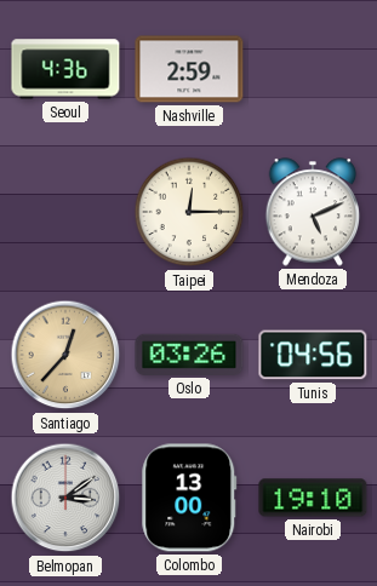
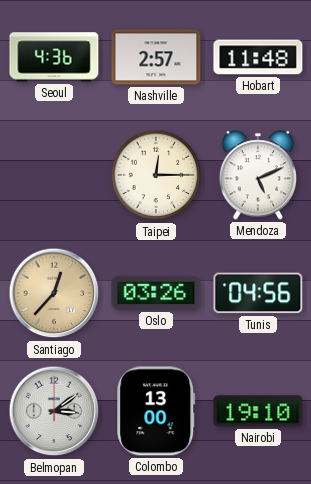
Nashville: 2:59 -> 2:57
Hobart: none -> 11:48
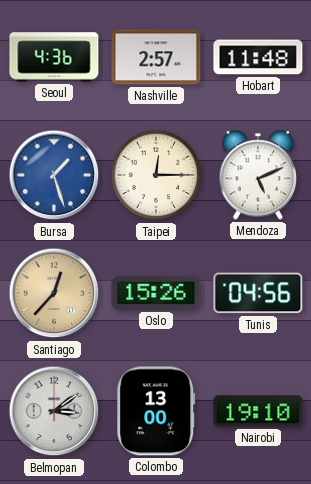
Bursa: none -> 1:27
Oslo: 03:26 -> 15:26
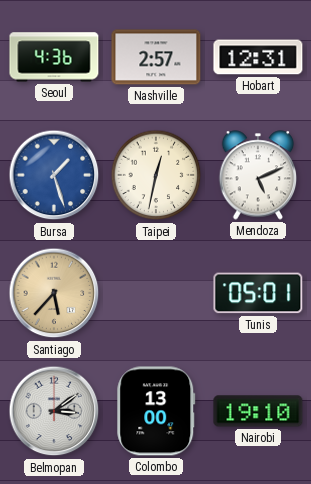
Hobart: 11:48 -> 12:31
Taipei: 12:15 -> 12:32
Santiago: 12:37 -> 5:37
Oslo: 15:26 -> none
Tunis: 04:56 -> 05:01
